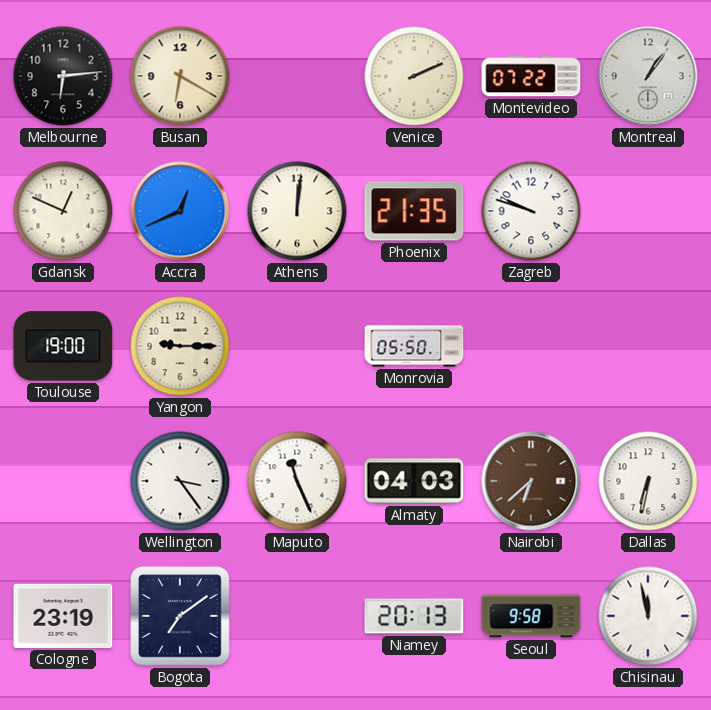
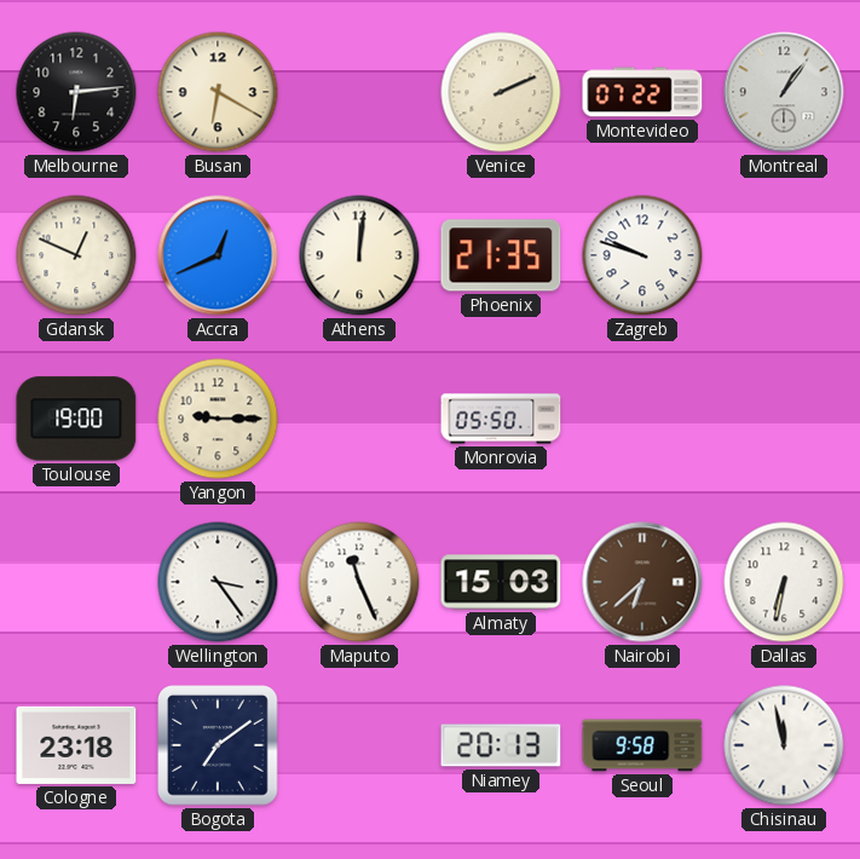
Almaty: 04:03 -> 15:03
Cologne: 23:19 -> 23:18
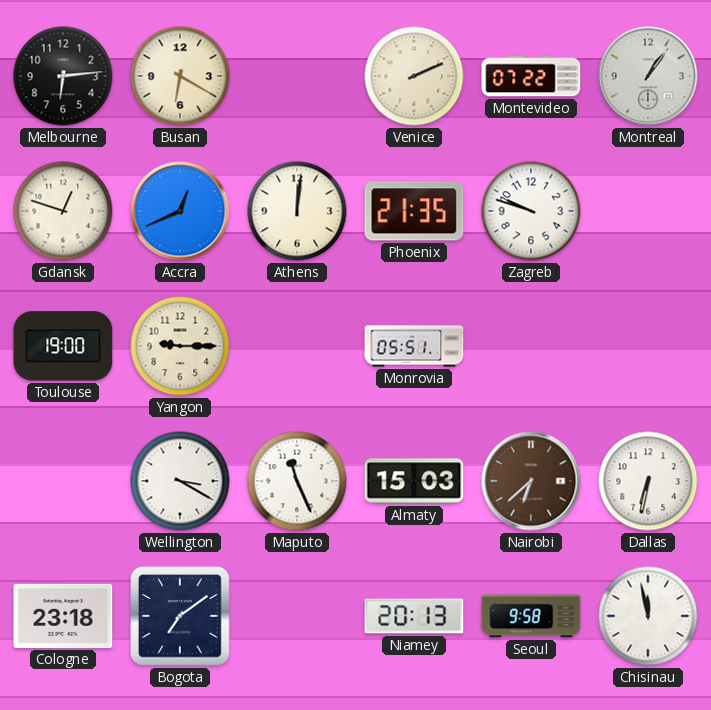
Gdansk: 12:49 -> 12:48
Monrovia: 05:50 -> 05:51
Wellington: 3:24 -> 3:20
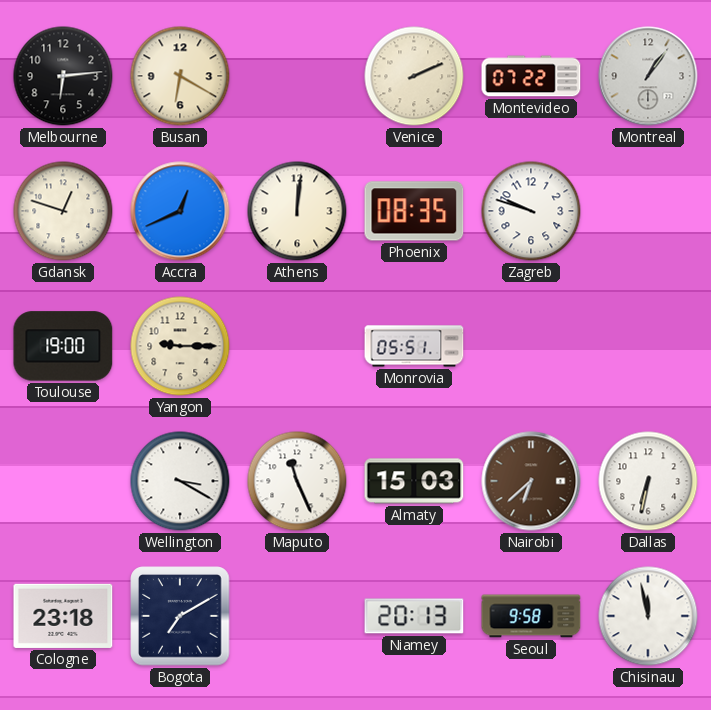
Phoenix: 21:35 -> 08:35
Bogota: 7:09 -> 7:10
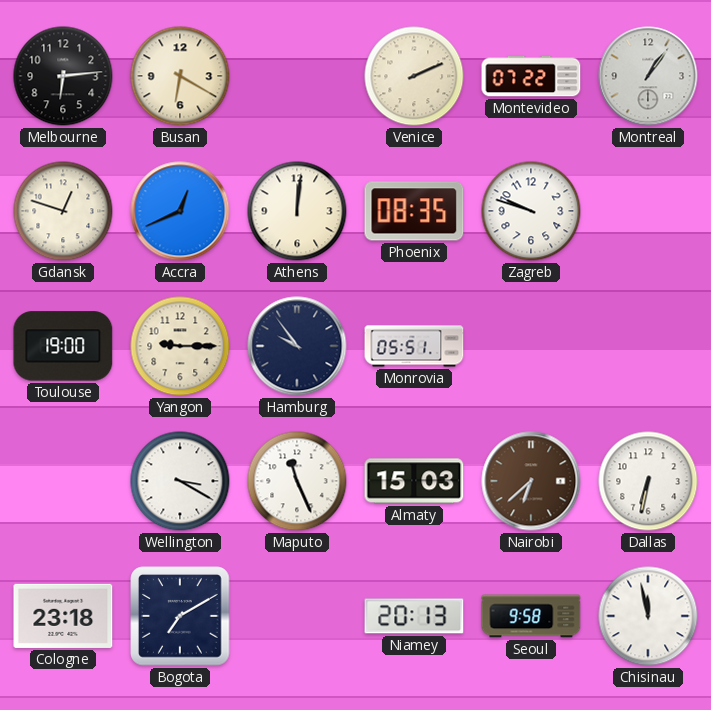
Hamburg: none -> 9:54
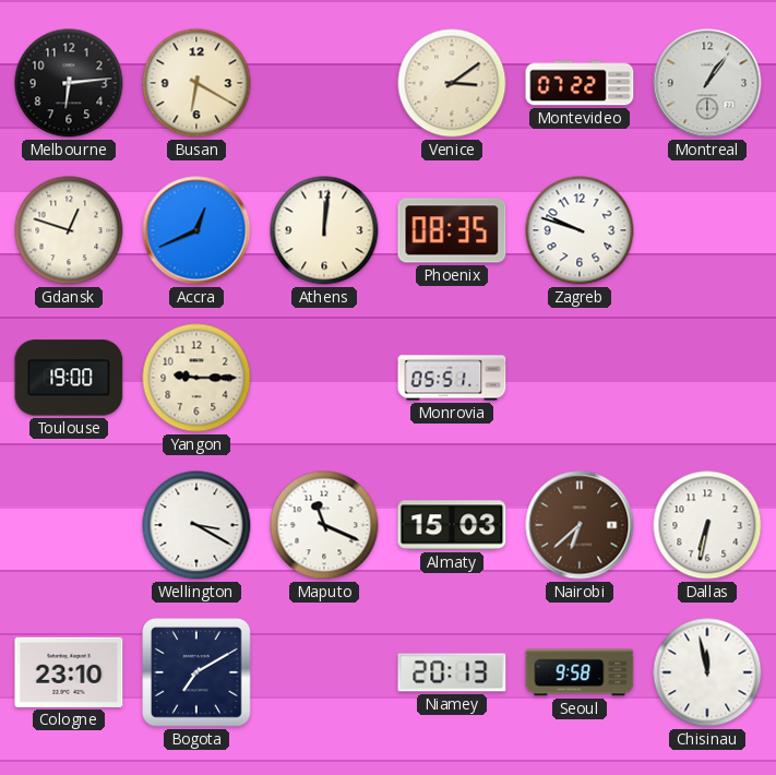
Venice: 2:11 -> 3:09
Hamburg: 9:54 -> none
Maputo: 11:26 -> 11:19
Cologne: 23:18 -> 23:10
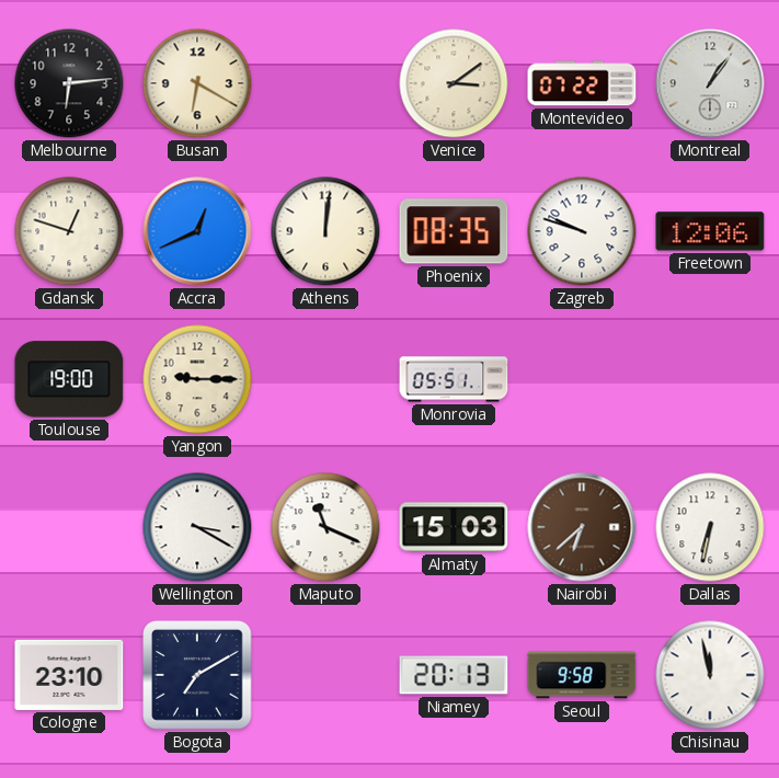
Freetown: none -> 12:06
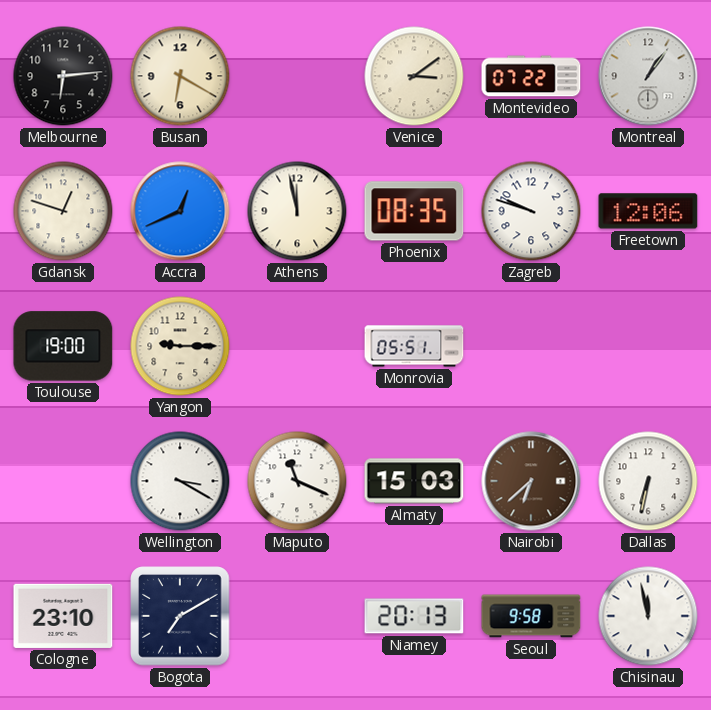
Athens: 12:01 -> 11:58
